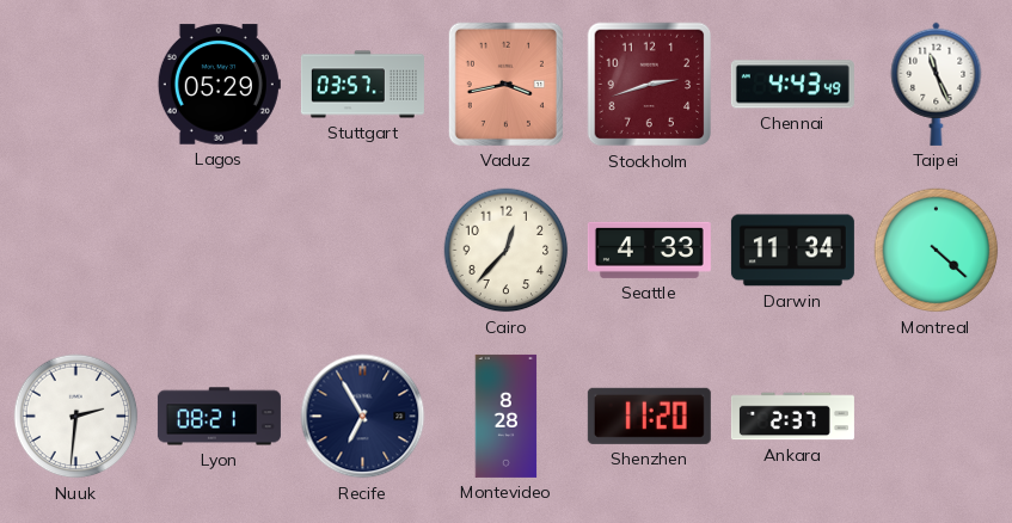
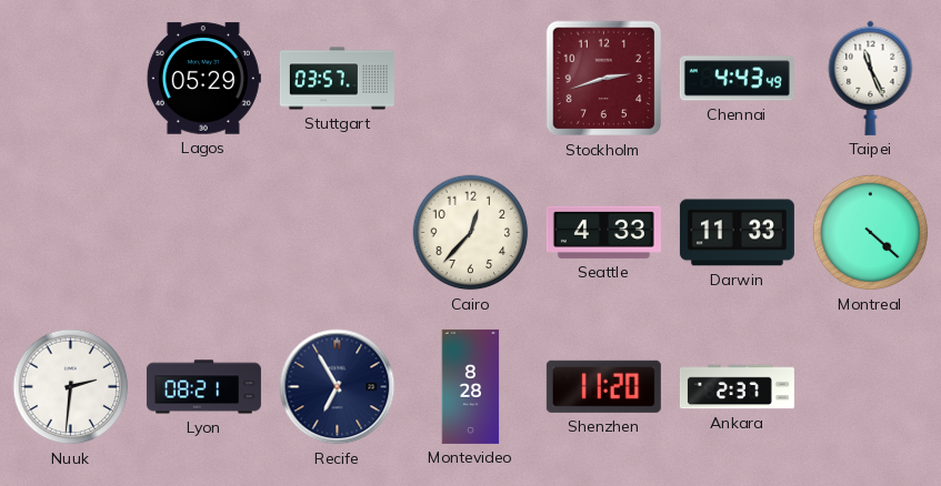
Vaduz: 3:43 -> none
Darwin: 11:34 -> 11:33
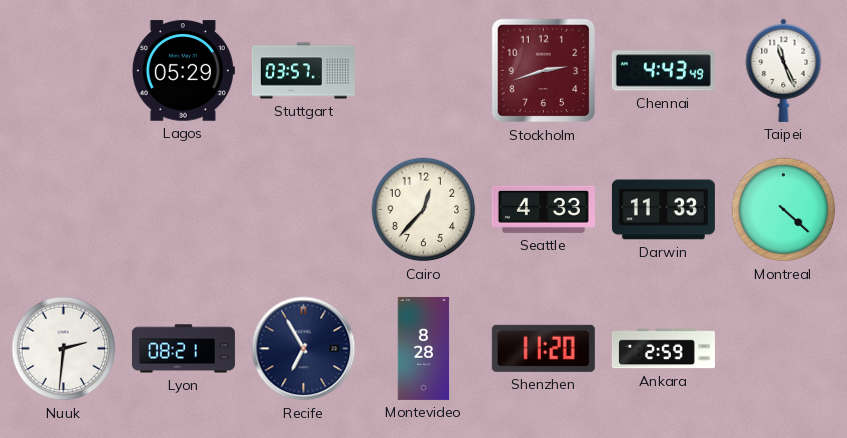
Ankara: 2:37 -> 2:59
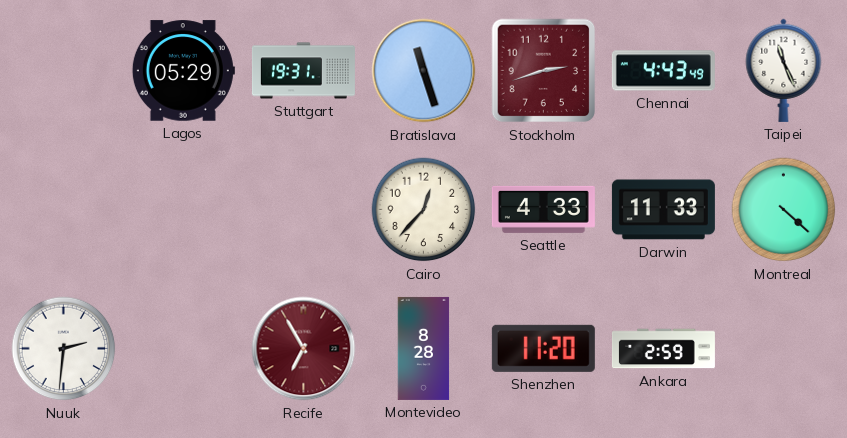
Stuttgart: 03:57 -> 19:31
Bratislava: none -> 11:27
Lyon: 08:21 -> none
Recife dial: navy -> burgundy
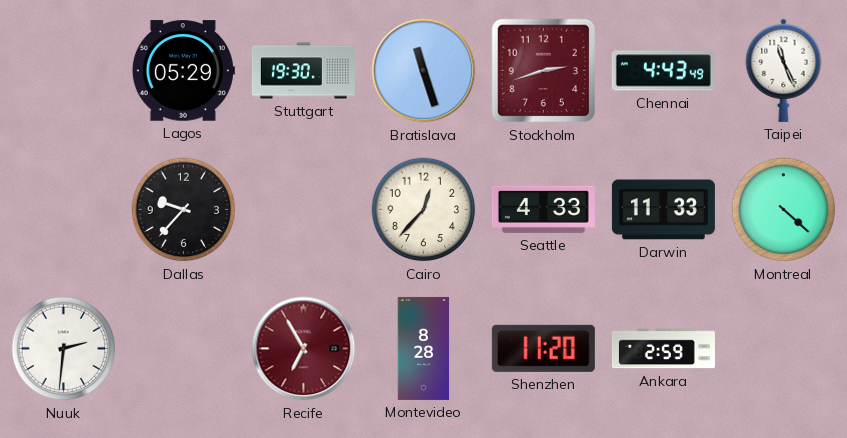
Stuttgart: 19:31 -> 19:30
Dallas: none -> 9:37
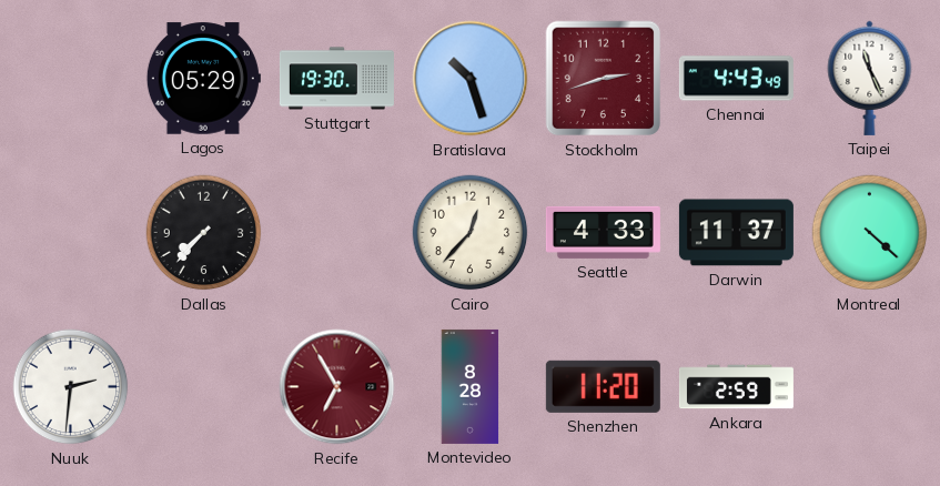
Bratislava: 11:27 -> 10:27
Dallas: 9:37 -> 7:37
Darwin: 11:33 -> 11:37
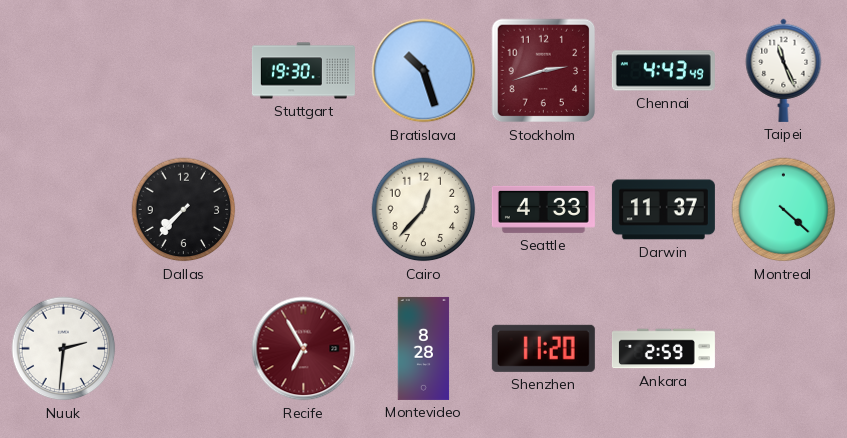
Lagos: 05:29 -> none
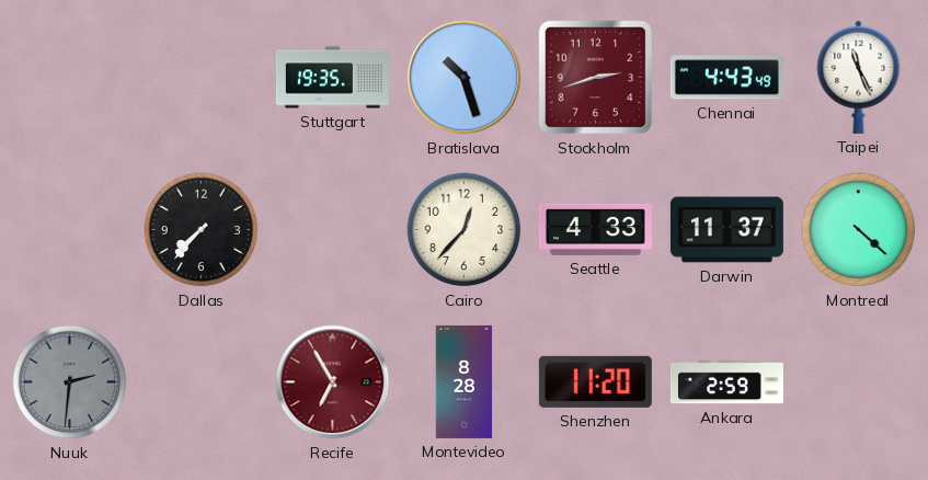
Stuttgart: 19:30 -> 19:35
Nuuk dial: white -> grey
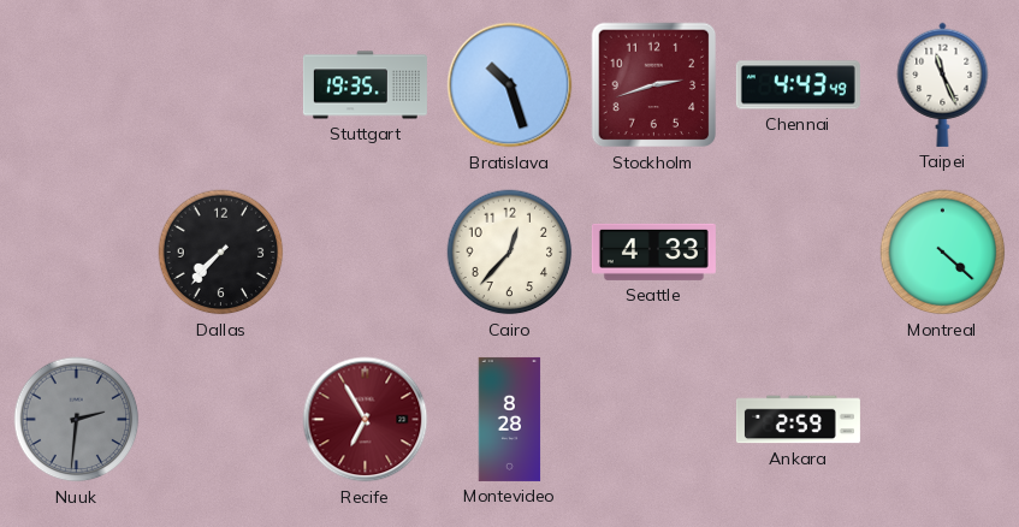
Darwin: 11:37 -> none
Shenzhen: 11:20 -> none
